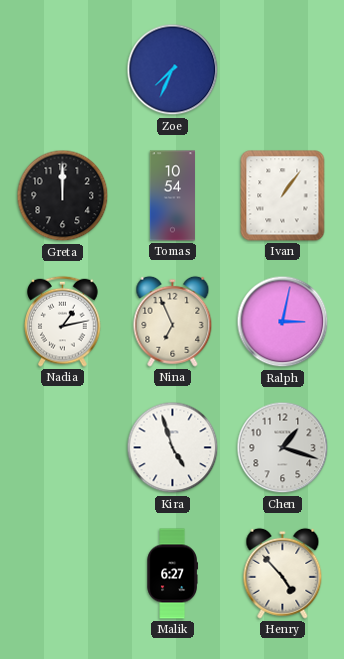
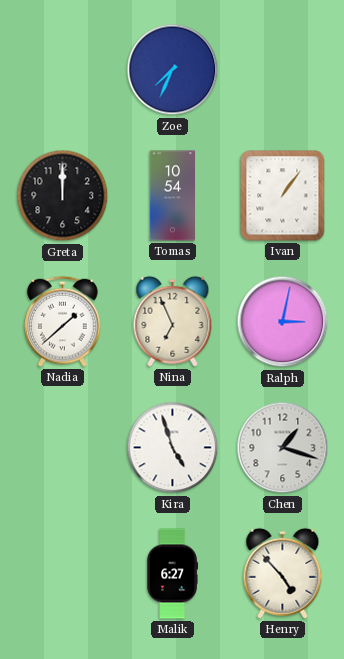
Nadia: 1:13 -> 1:38
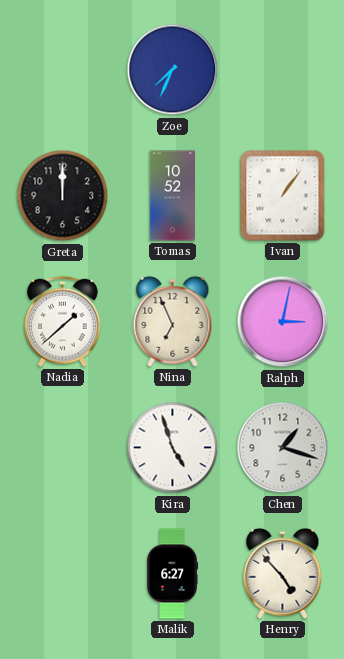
Tomas: 10:54 -> 10:52
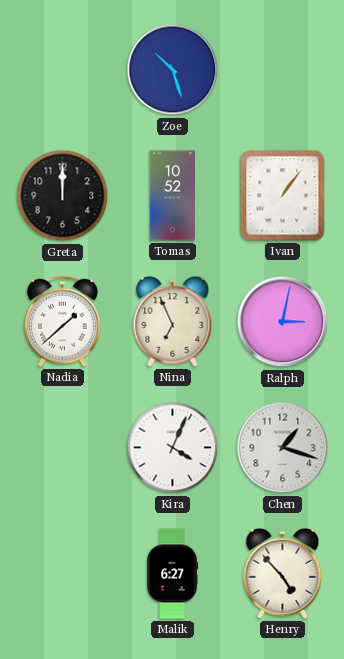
Zoe: 7:34 -> 10:27
Kira: 4:57 -> 4:04
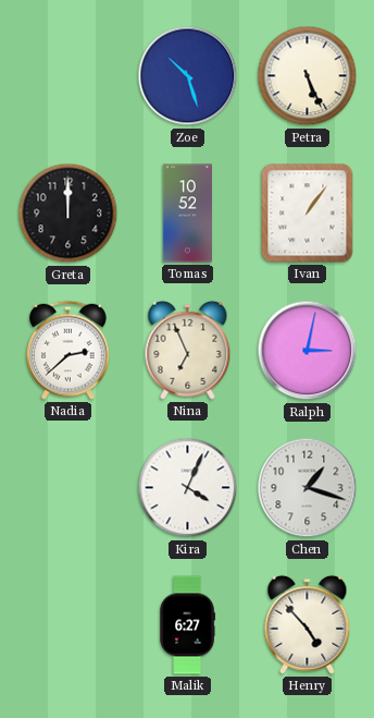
Petra: none -> 5:26
Nadia: 1:38 -> 2:38
